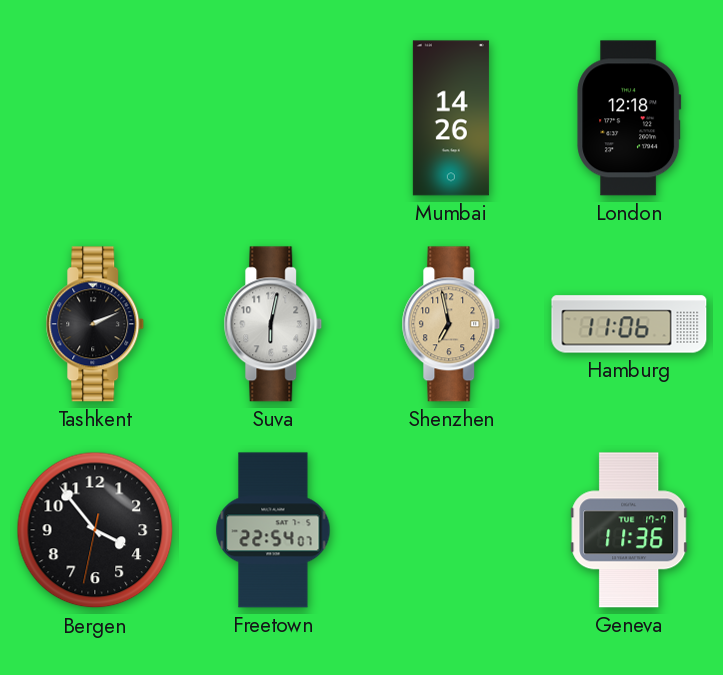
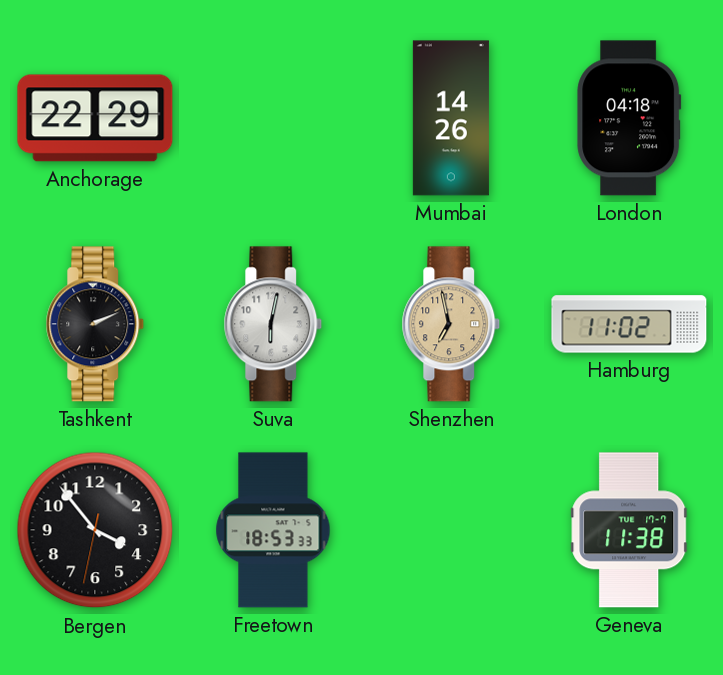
Anchorage: none -> 22:29
London: 12:18 -> 04:18
Hamburg: 11:06 -> 11:02
Freetown: 22:54 -> 18:53
Geneva: 11:36 -> 11:38
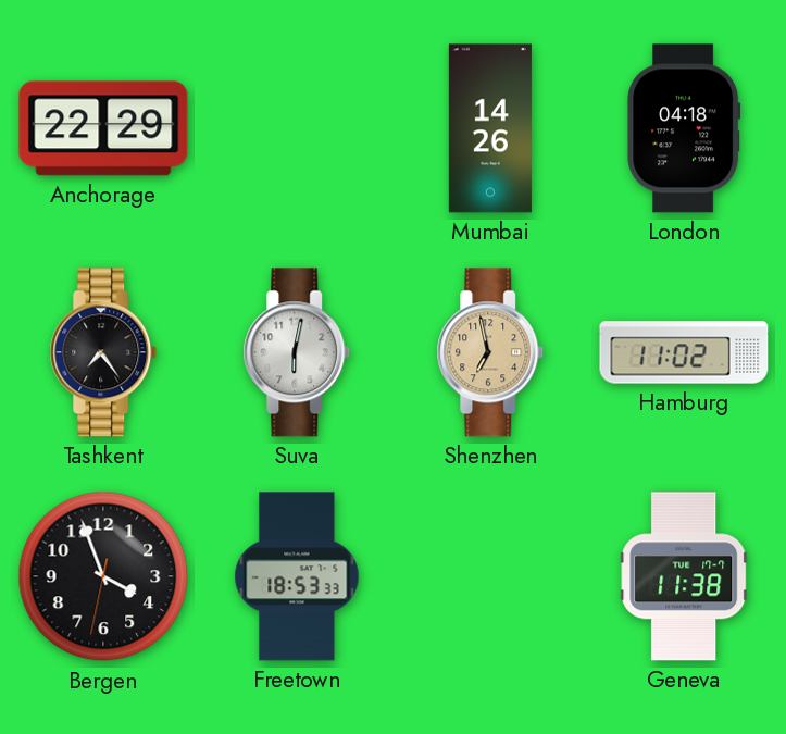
Tashkent: 2:11 -> 7:24
Bergen: 3:53 -> 3:56
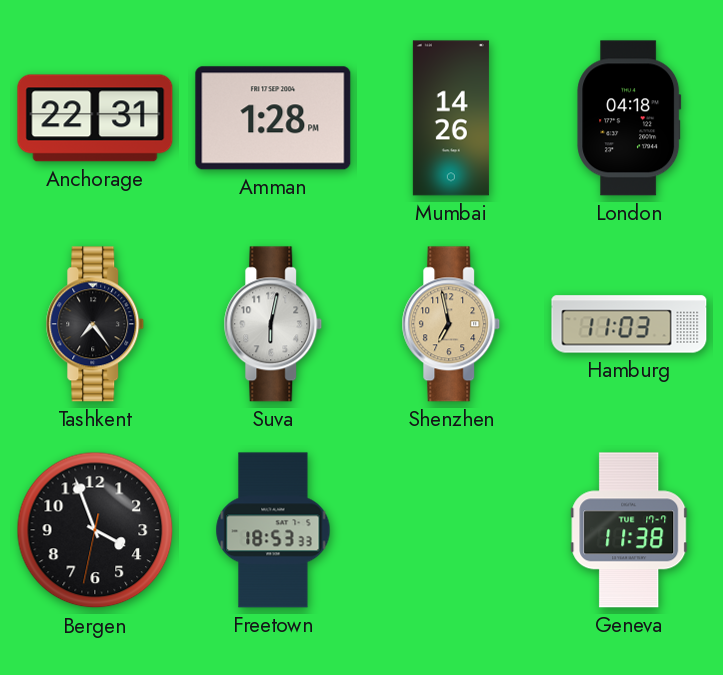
Anchorage: 22:29 -> 22:31
Amman: none -> 1:28
Hamburg: 11:02 -> 11:03
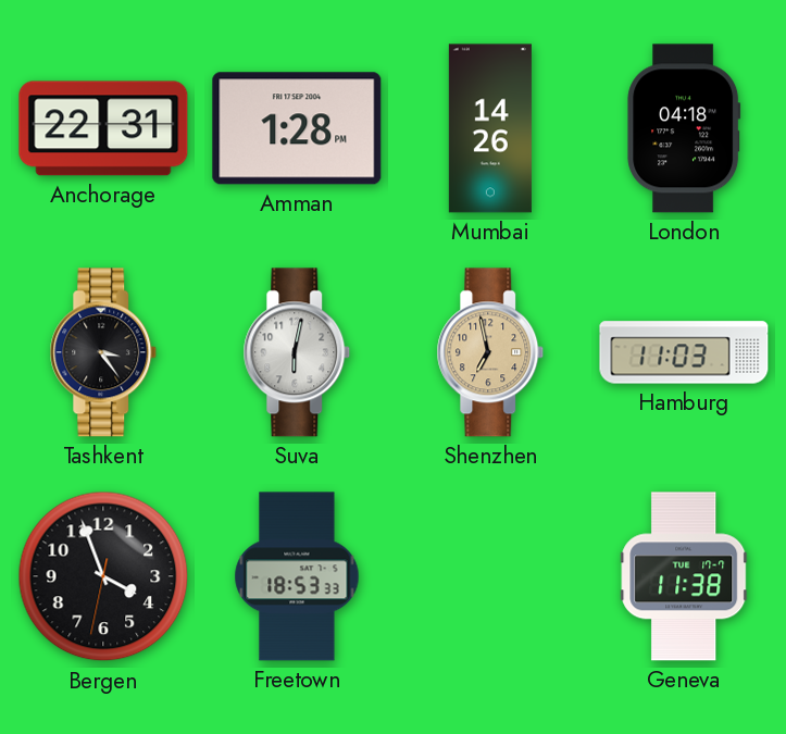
Tashkent: 7:24 -> 3:24
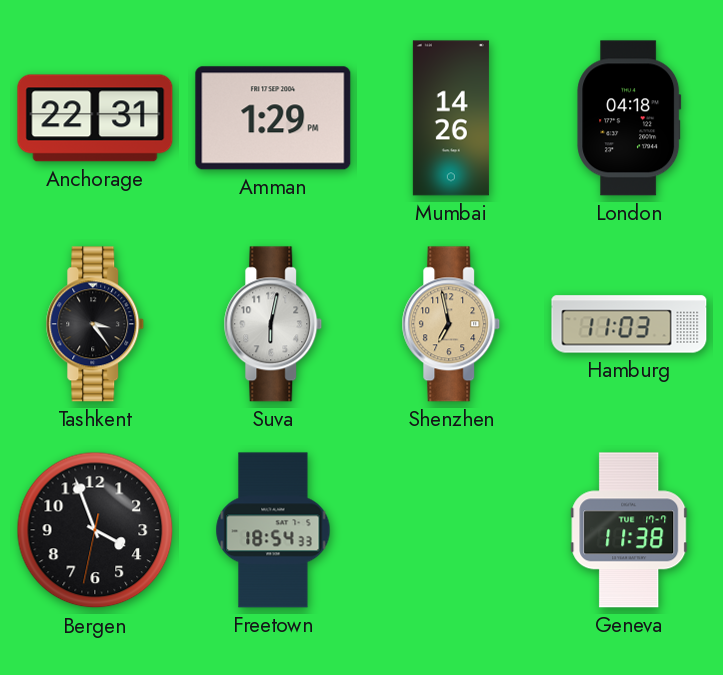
Amman: 1:28 -> 1:29
Freetown: 18:53 -> 18:54
